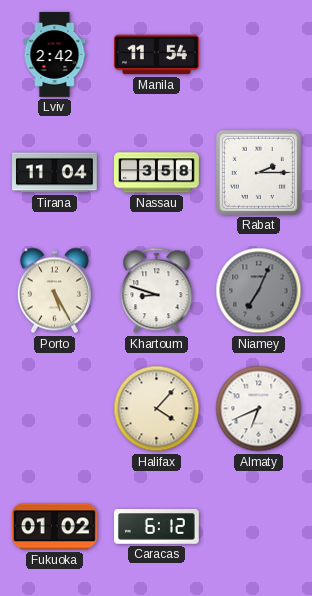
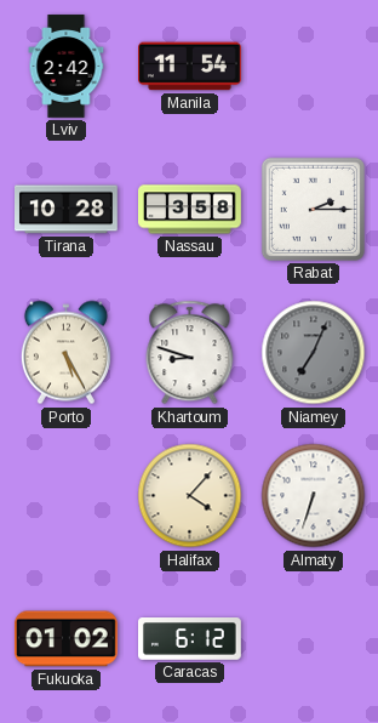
Tirana: 11:04 -> 10:28
Almaty: 6:41 -> 6:33
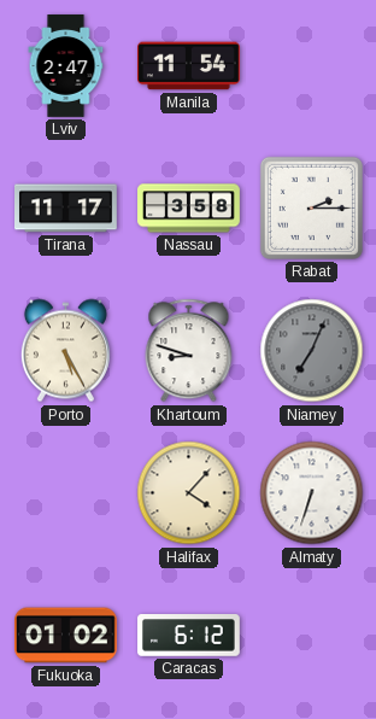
Lviv: 2:42 -> 2:47
Tirana: 10:28 -> 11:17
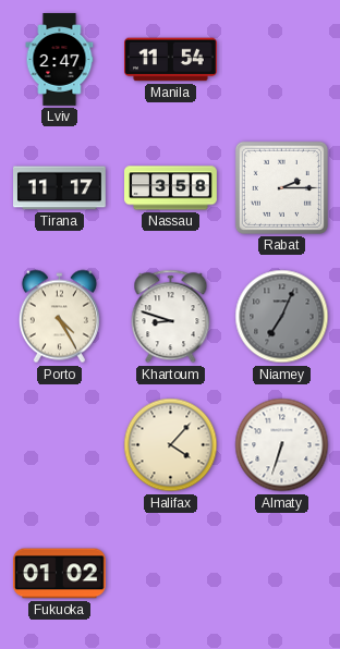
Porto: 5:25 -> 4:25
Caracas: 6:12 -> none
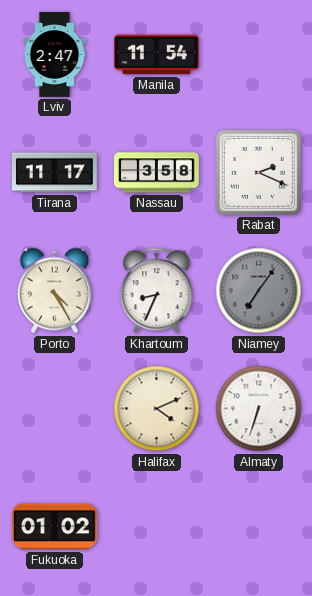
Rabat: 2:15 -> 2:19
Khartoum: 8:48 -> 8:34
Niamey: 7:04 -> 7:06
Halifax: 4:07 -> 4:11
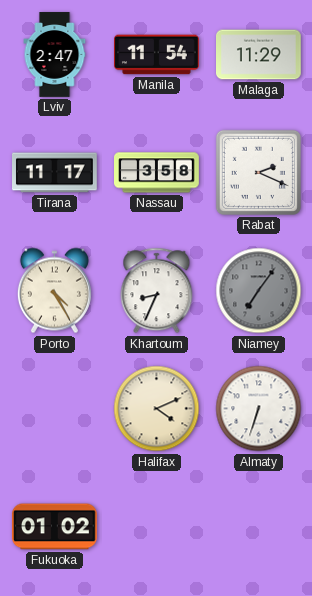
Malaga: none -> 11:29
